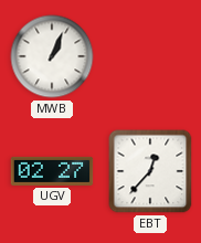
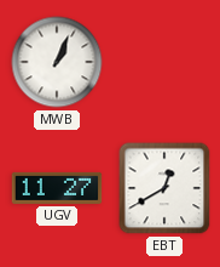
UGV: 02:27 -> 11:27
EBT: 12:37 -> 12:40
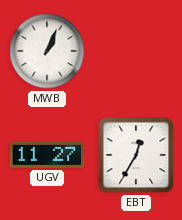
EBT: 12:40 -> 12:35
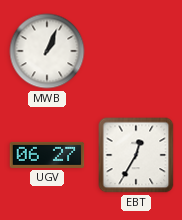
UGV: 11:27 -> 06:27
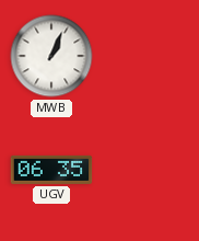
UGV: 06:27 -> 06:35
EBT: 12:35 -> none
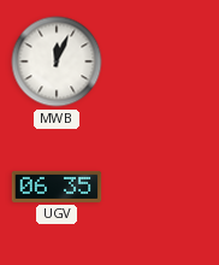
MWB: 1:04 -> 12:04
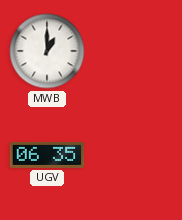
MWB: 12:04 -> 1:00
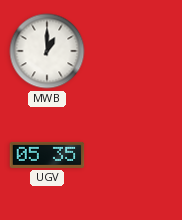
UGV: 06:35 -> 05:35
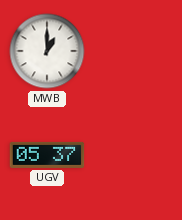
UGV: 05:35 -> 05:37
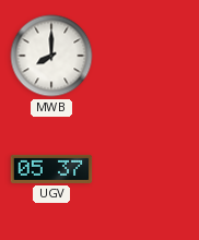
MWB: 1:00 -> 8:00
